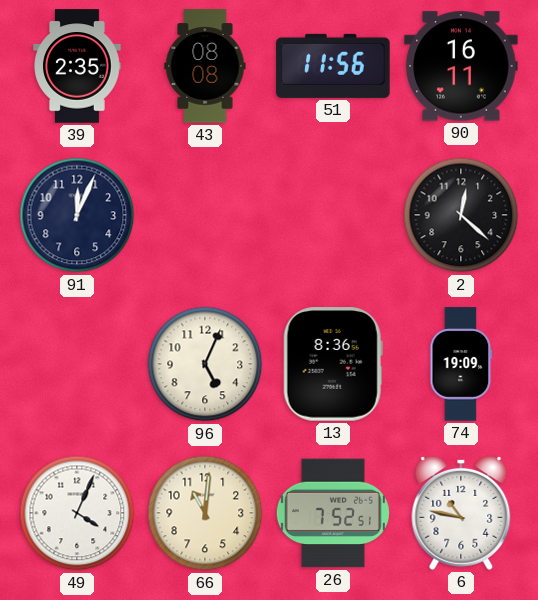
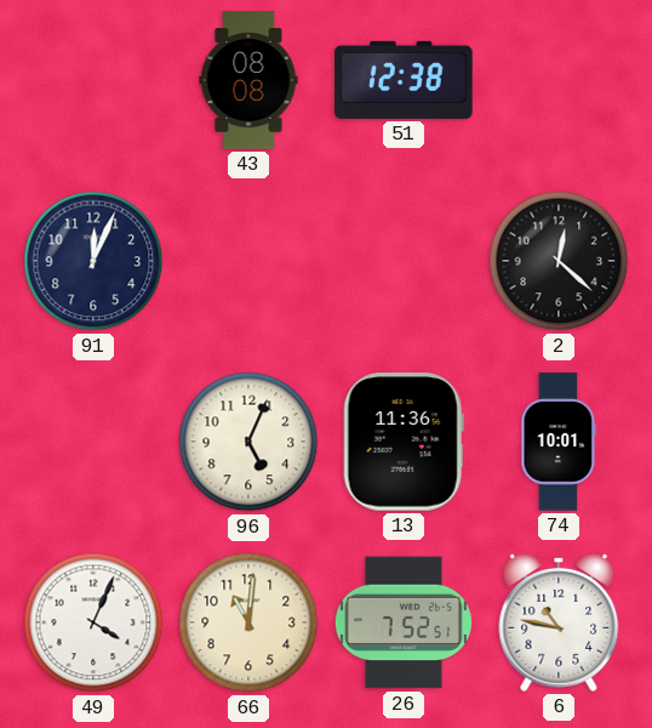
39: 2:35 -> none
51: 11:56 -> 12:38
90: 16:11 -> none
13: 8:36 -> 11:36
74: 19:09 -> 10:01
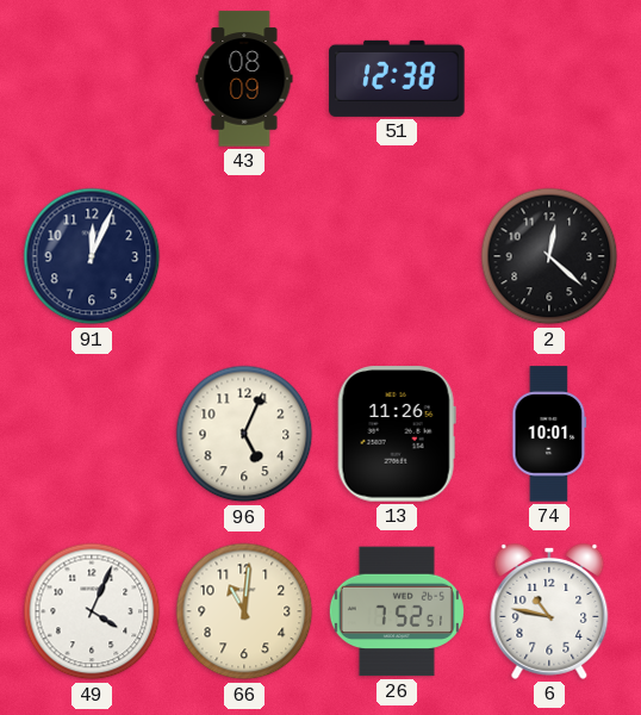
43: 08:08 -> 08:09
13: 11:36 -> 11:26
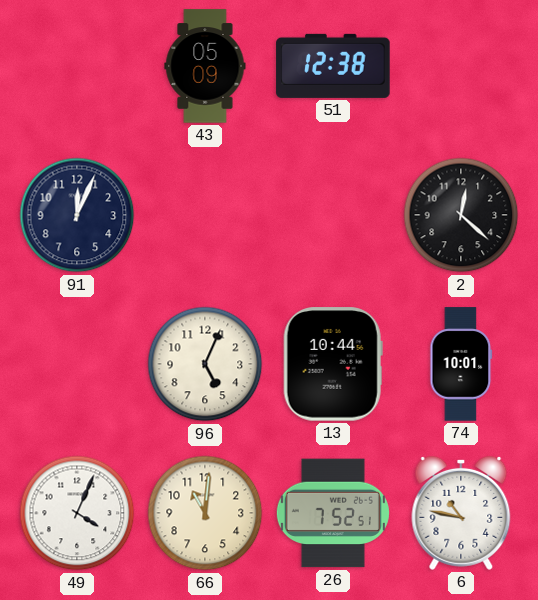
43: 08:09 -> 05:09
13: 11:26 -> 10:44
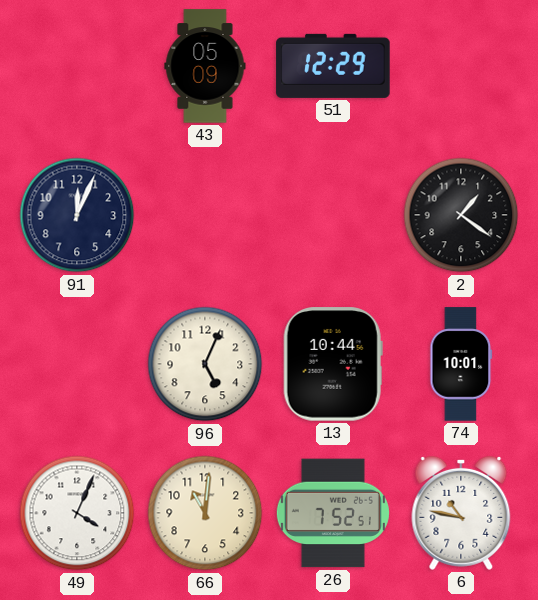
51: 12:38 -> 12:29
2: 12:22 -> 1:21
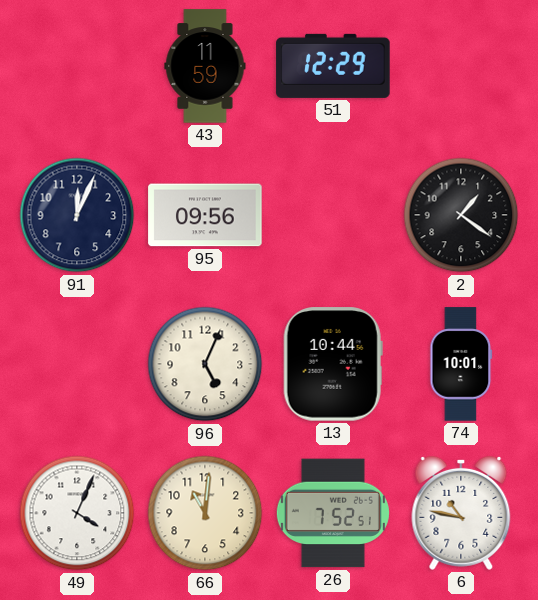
43: 05:09 -> 11:59
95: none -> 09:56
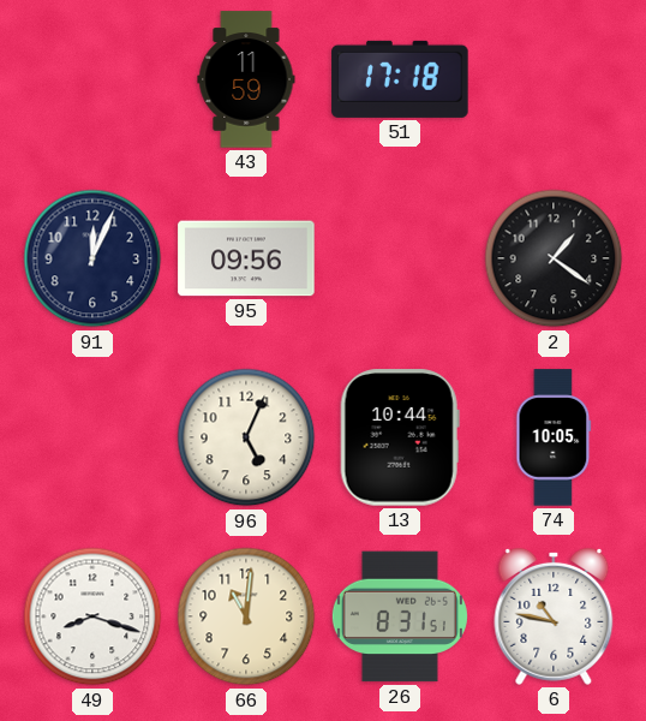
51: 12:29 -> 17:18
74: 10:01 -> 10:05
49: 4:04 -> 8:18
26: 7:52 -> 8:31
